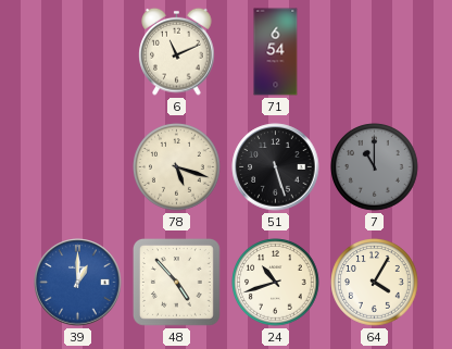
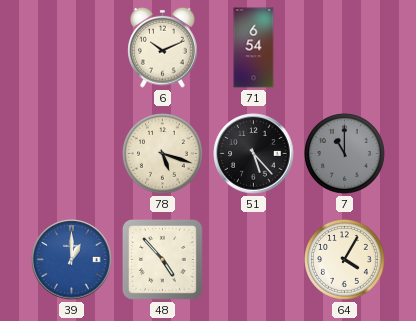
6: 11:11 -> 10:11
51: 5:27 -> 5:23
24: 10:42 -> none
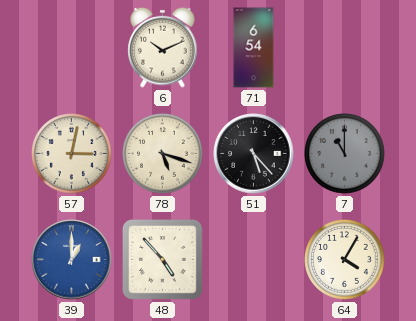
57: none -> 3:02
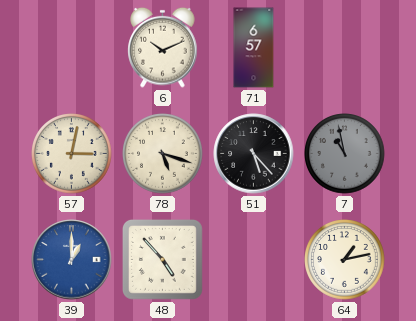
71: 6:54 -> 6:57
7: 11:00 -> 10:58
64: 4:05 -> 1:13
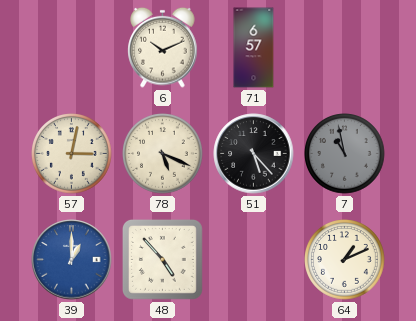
78: 5:18 -> 5:19
64: 1:13 -> 1:11
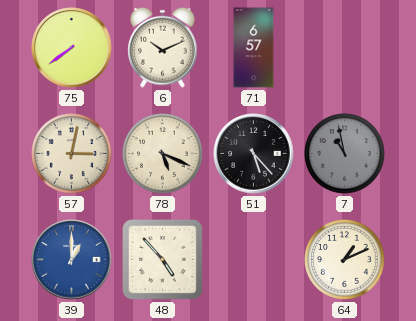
75: none -> 7:39
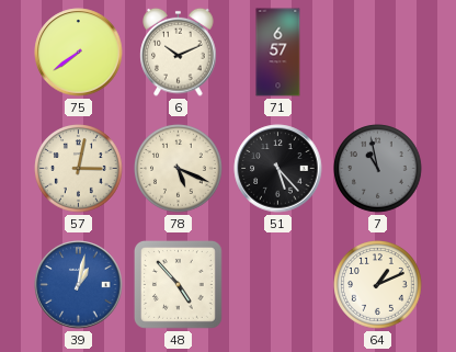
39: 1:00 -> 1:02
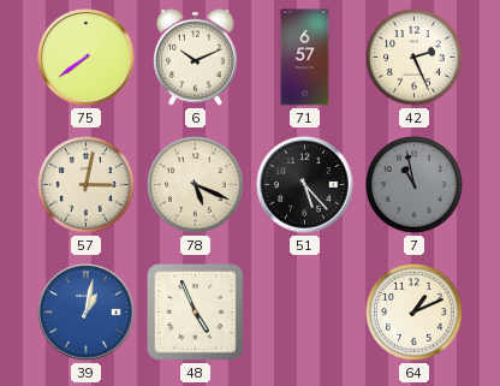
42: none -> 2:26
48: 4:53 -> 4:56
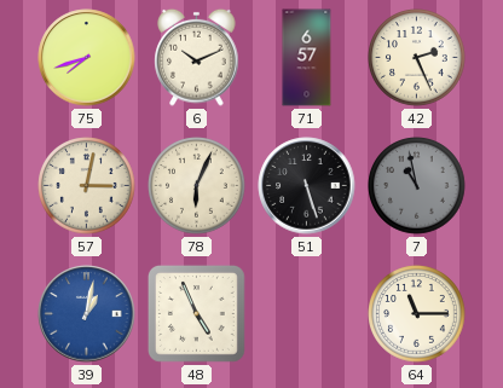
75: 7:39 -> 7:42
78: 5:19 -> 6:04
51: 5:23 -> 5:27
64: 1:11 -> 11:15
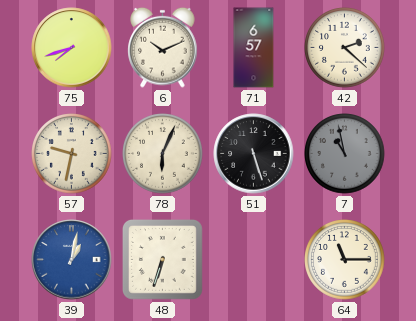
42: 2:26 -> 2:22
57: 3:02 -> 9:32
48: 4:56 -> 6:33
